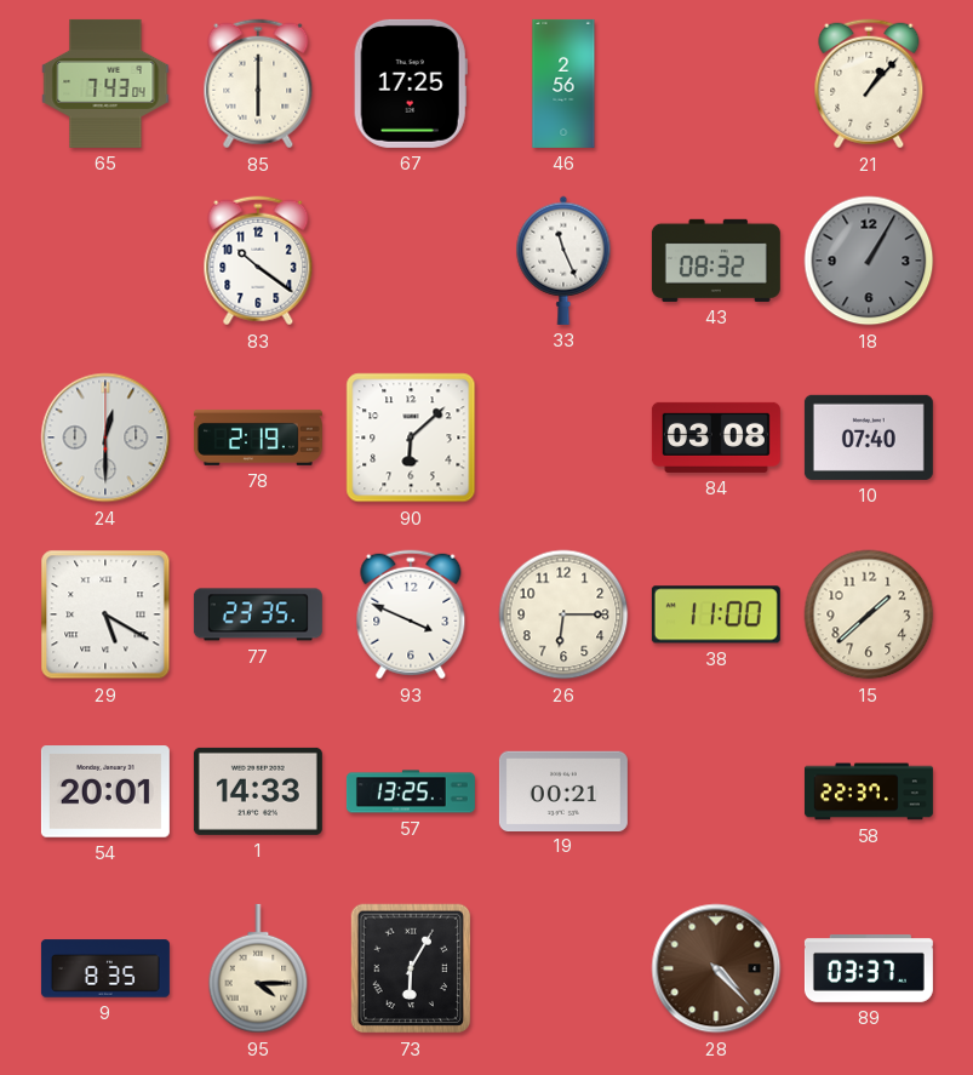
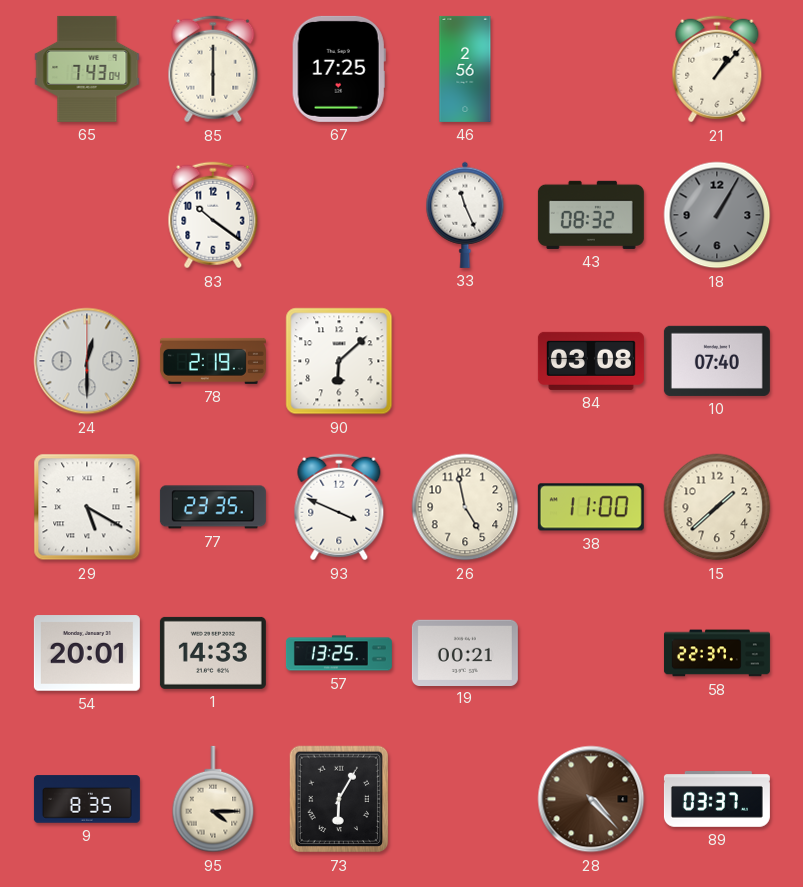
26: 6:15 -> 4:58
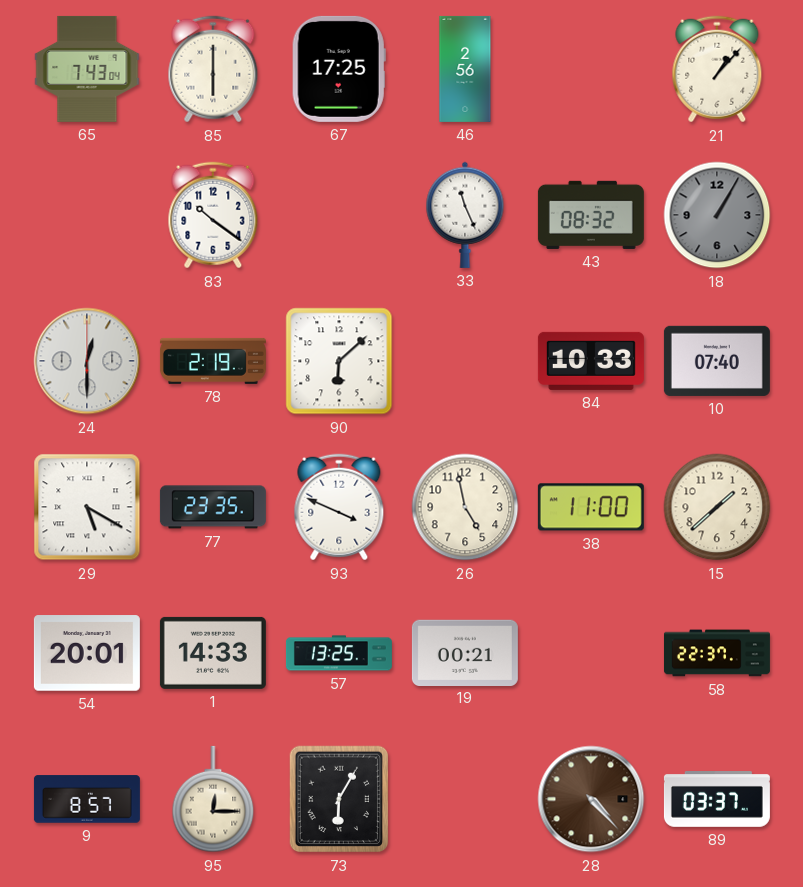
84: 03:08 -> 10:33
9: 8:35 -> 8:57
95: 4:15 -> 12:15
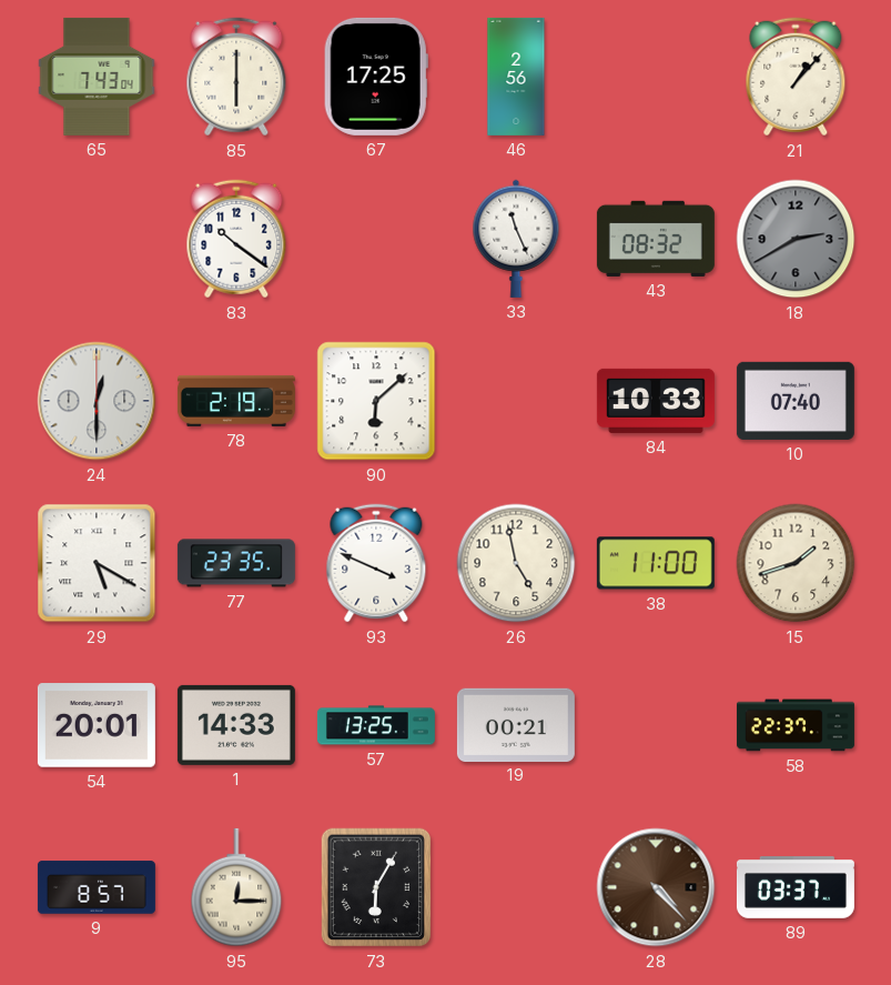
18: 1:05 -> 2:40
15: 1:38 -> 1:42
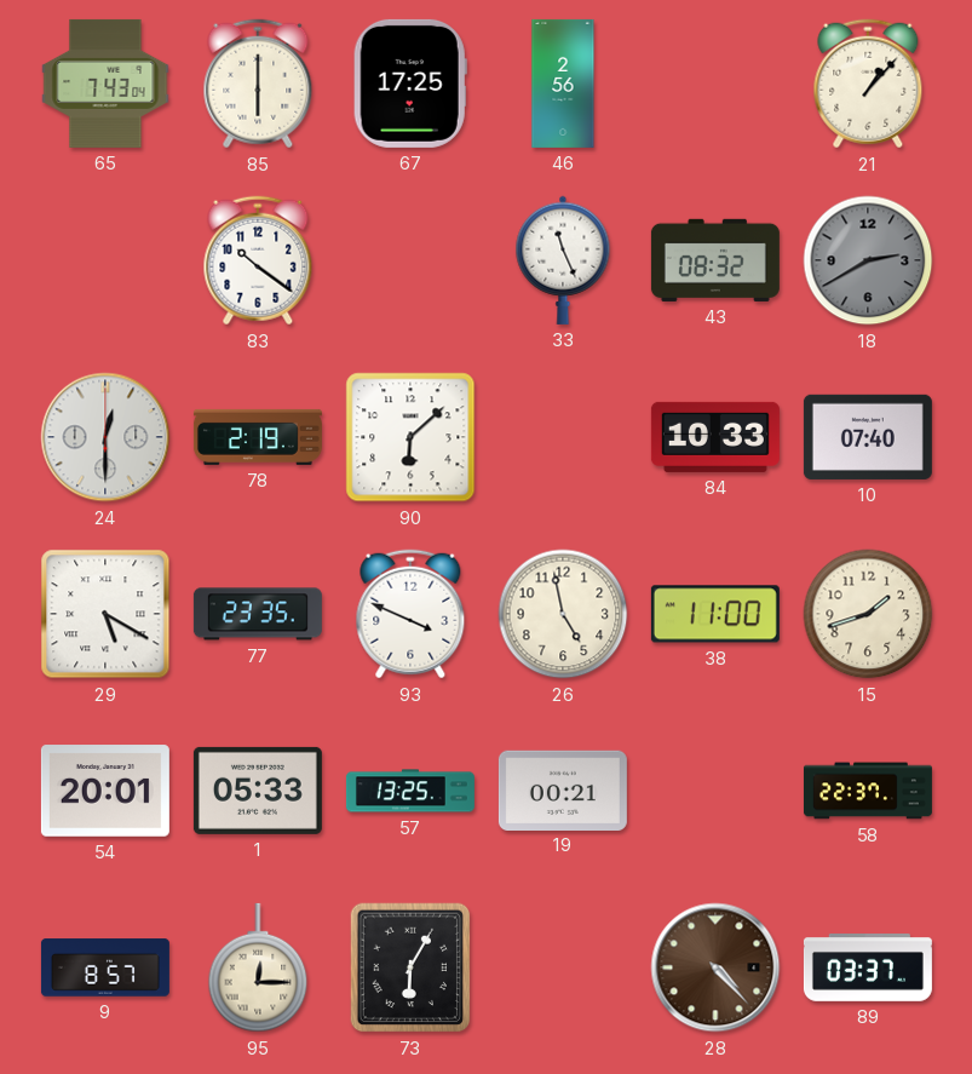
1: 14:33 -> 05:33
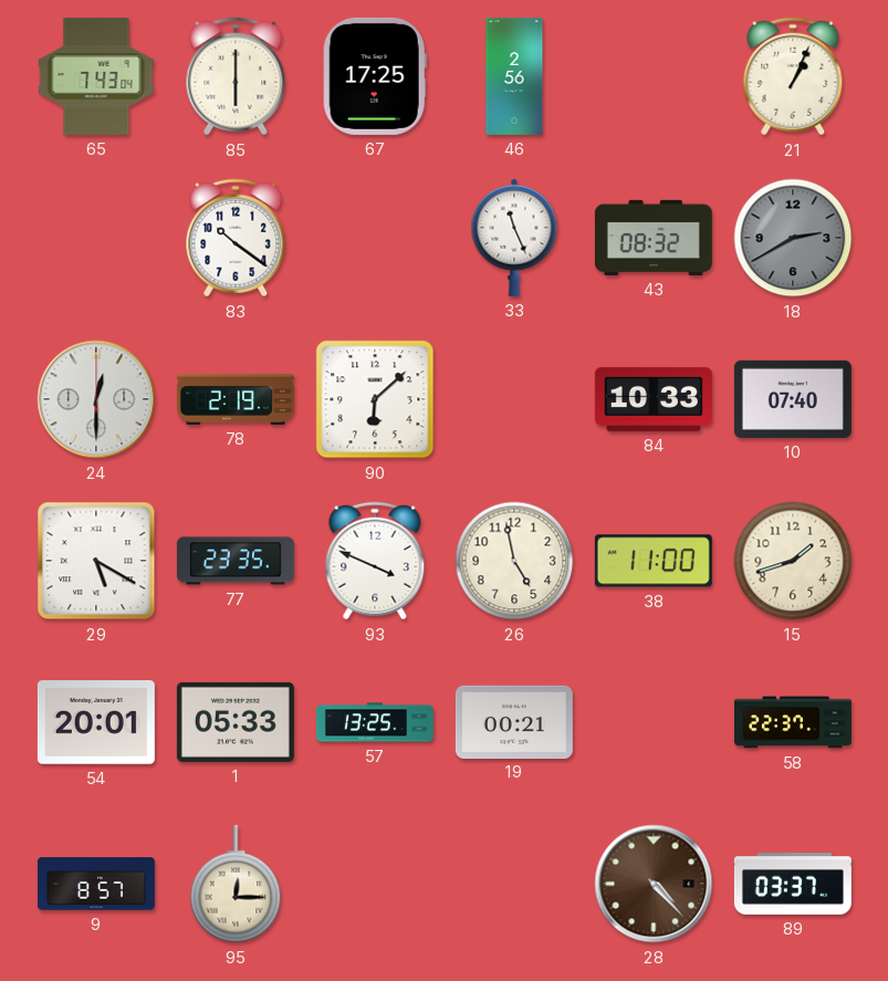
21: 1:07 -> 1:04
73: 6:05 -> none
